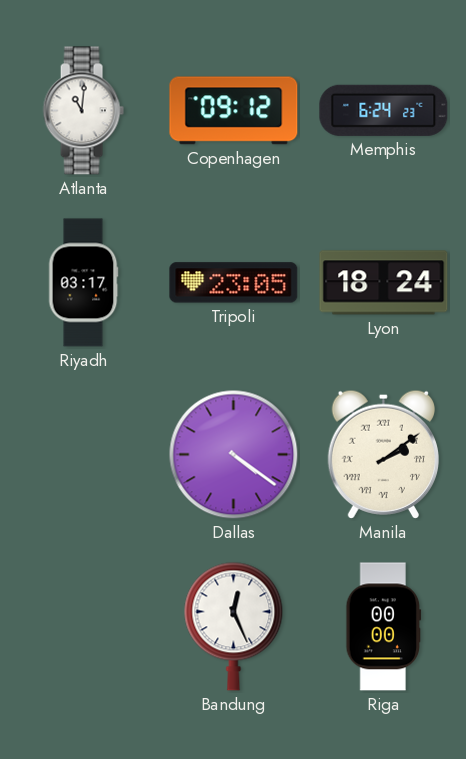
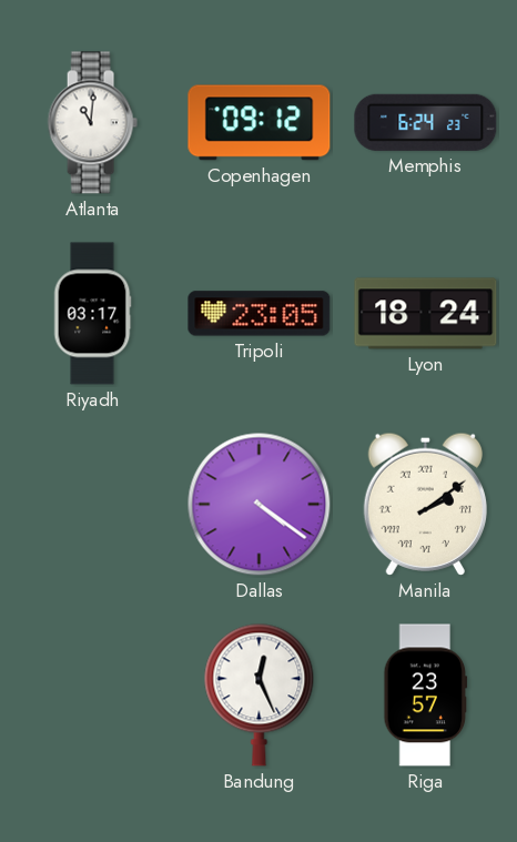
Riga: 00:00 -> 23:57
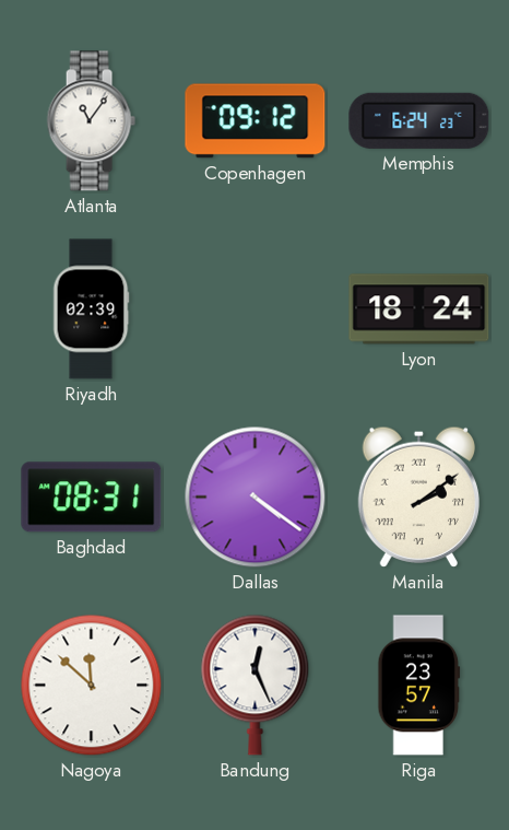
Atlanta: 11:01 -> 11:06
Riyadh: 03:17 -> 02:39
Tripoli: 23:05 -> none
Baghdad: none -> 08:31
Nagoya: none -> 11:52
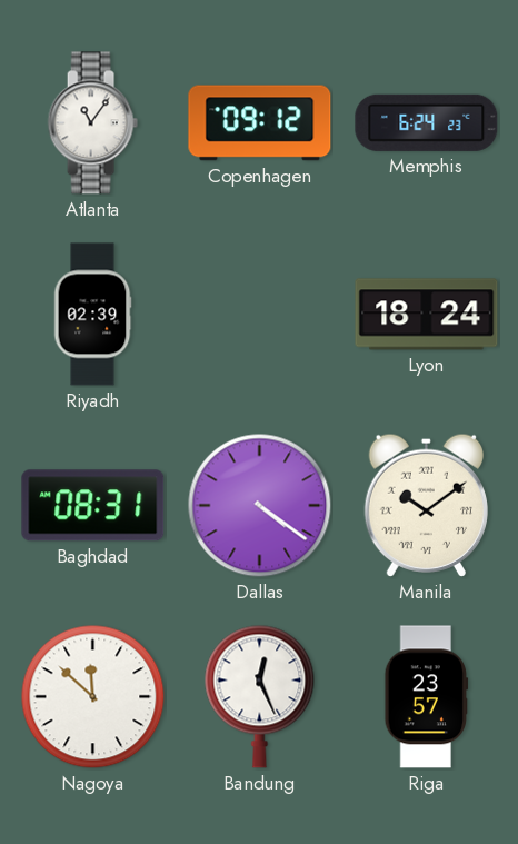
Manila: 2:09 -> 10:09
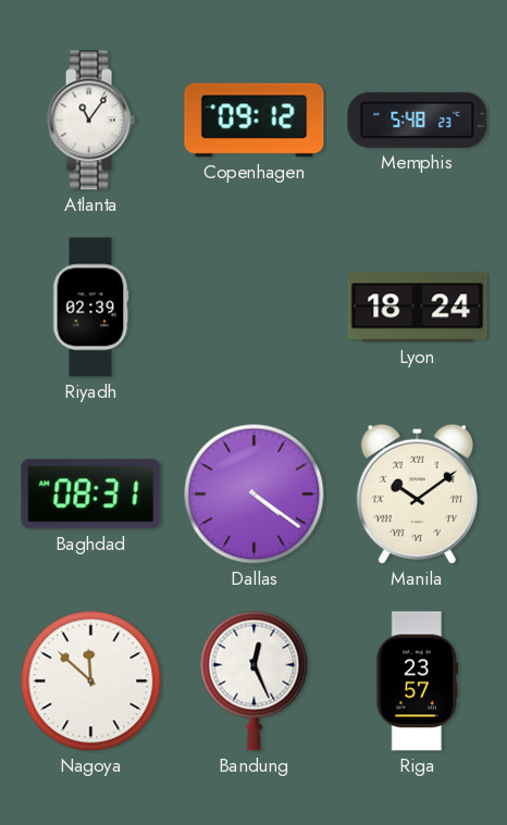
Memphis: 6:24 -> 5:48
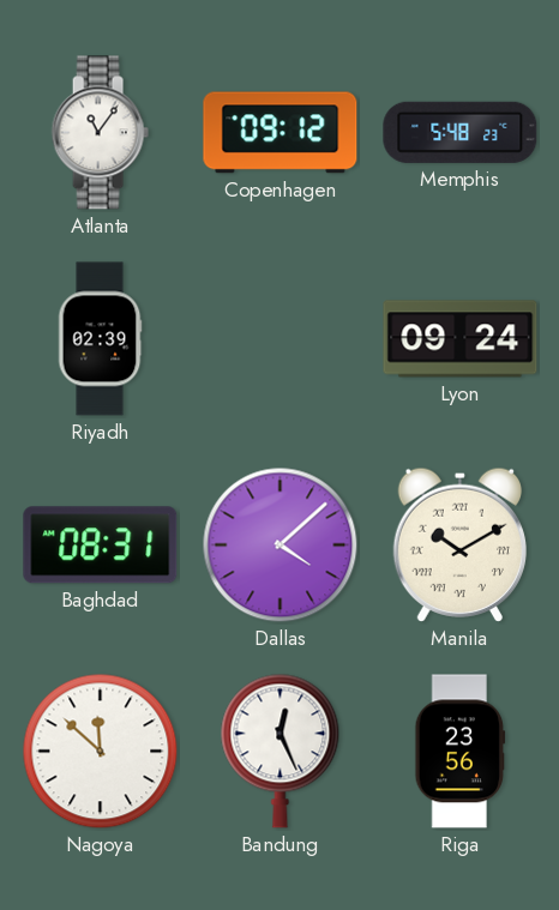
Lyon: 18:24 -> 09:24
Dallas: 4:21 -> 4:08
Manila: 10:09 -> 10:10
Riga: 23:57 -> 23:56
